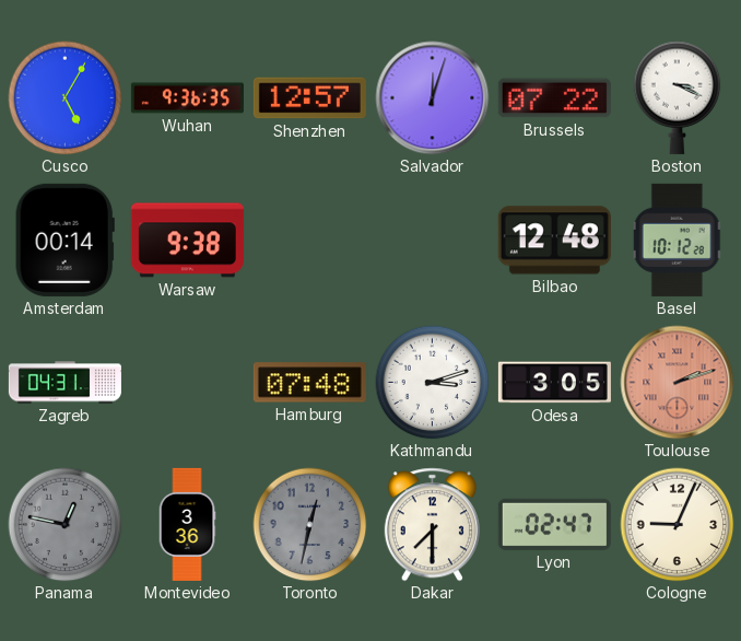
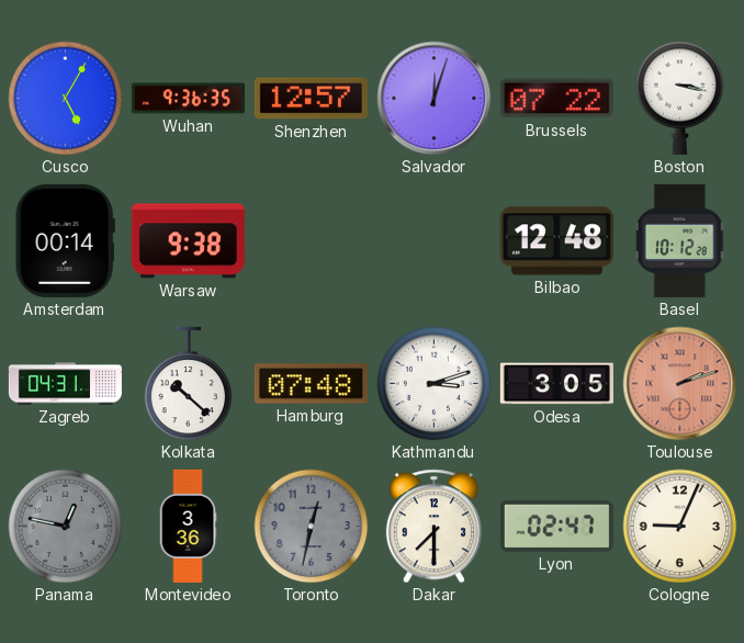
Boston: 3:19 -> 3:17
Kolkata: none -> 10:22
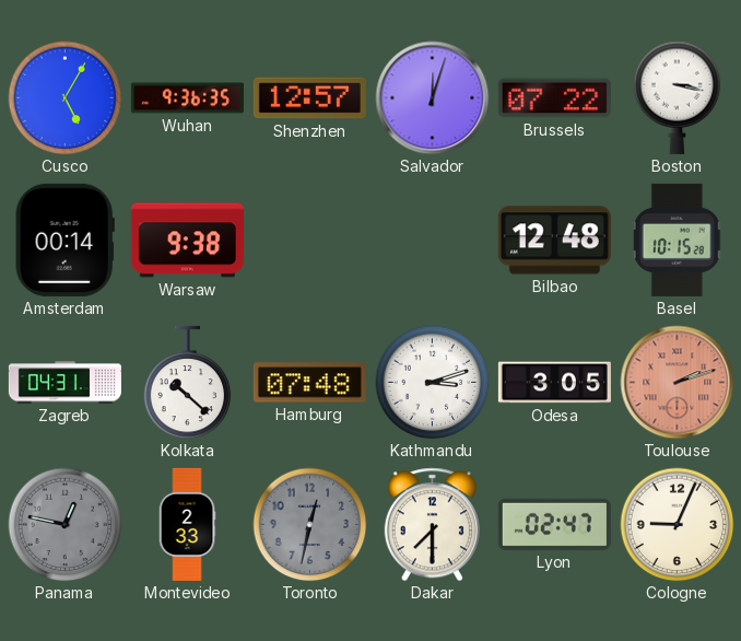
Basel: 10:12 -> 10:15
Montevideo: 3:36 -> 2:33
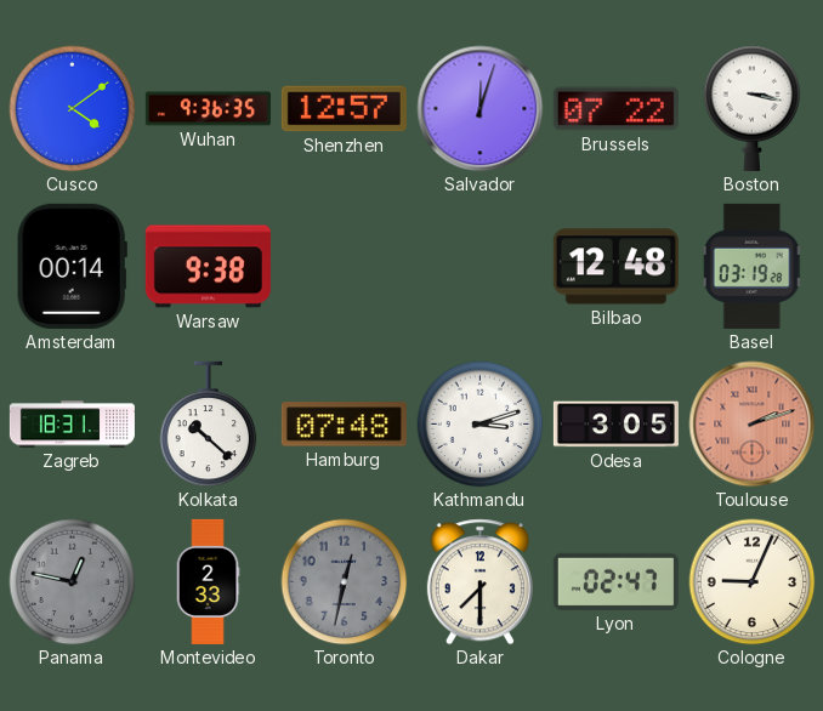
Cusco: 5:05 -> 4:09
Basel: 10:15 -> 03:19
Zagreb: 04:31 -> 18:31
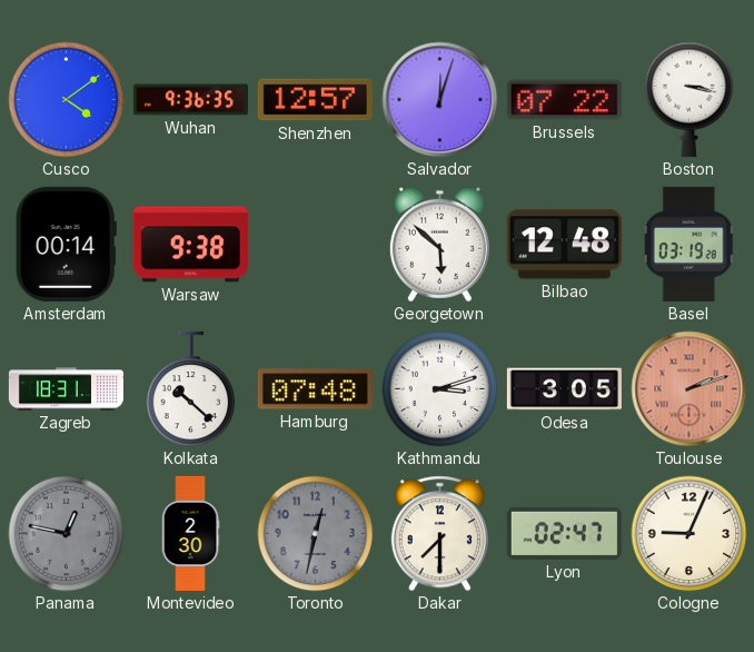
Georgetown: none -> 5:52
Montevideo: 2:33 -> 2:30
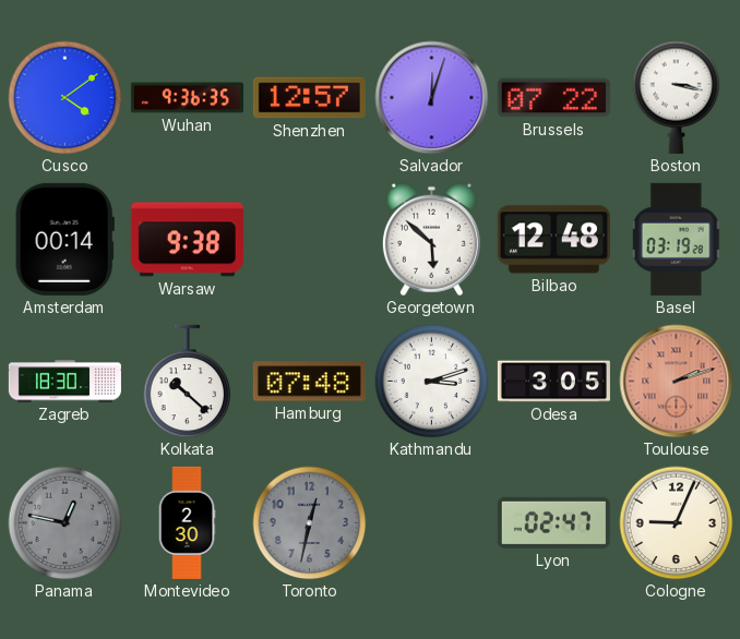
Zagreb: 18:31 -> 18:30
Dakar: 7:30 -> none
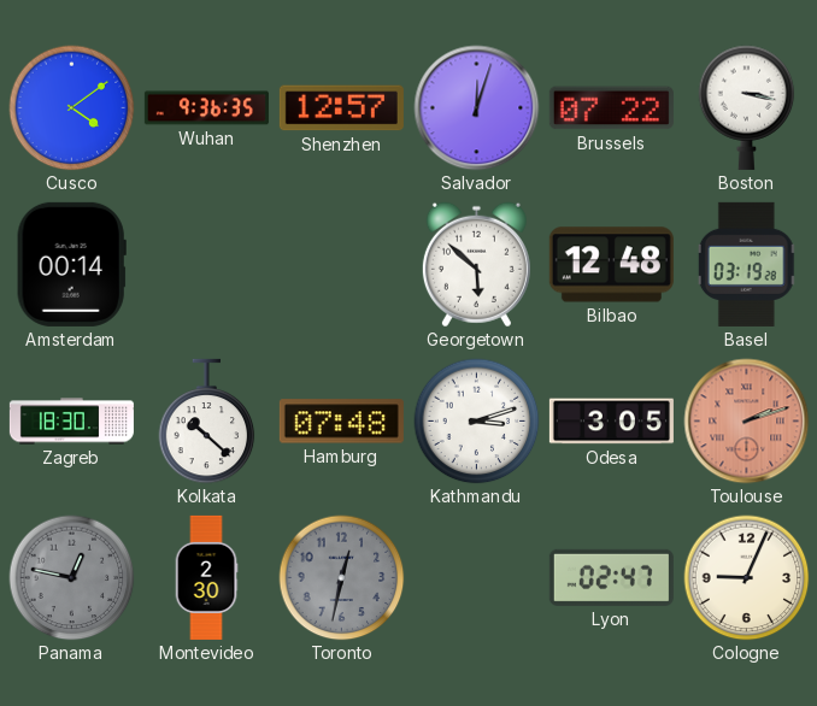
Warsaw: 9:38 -> none
